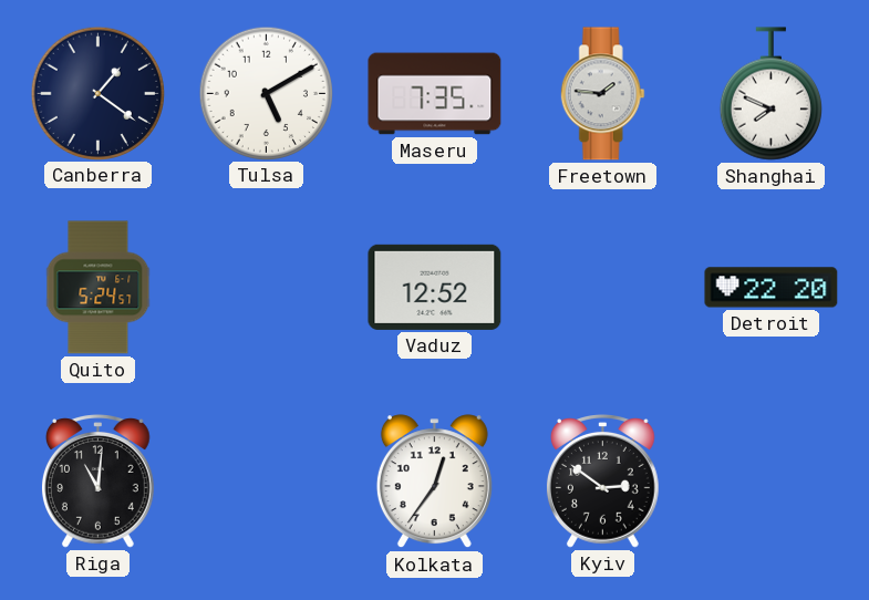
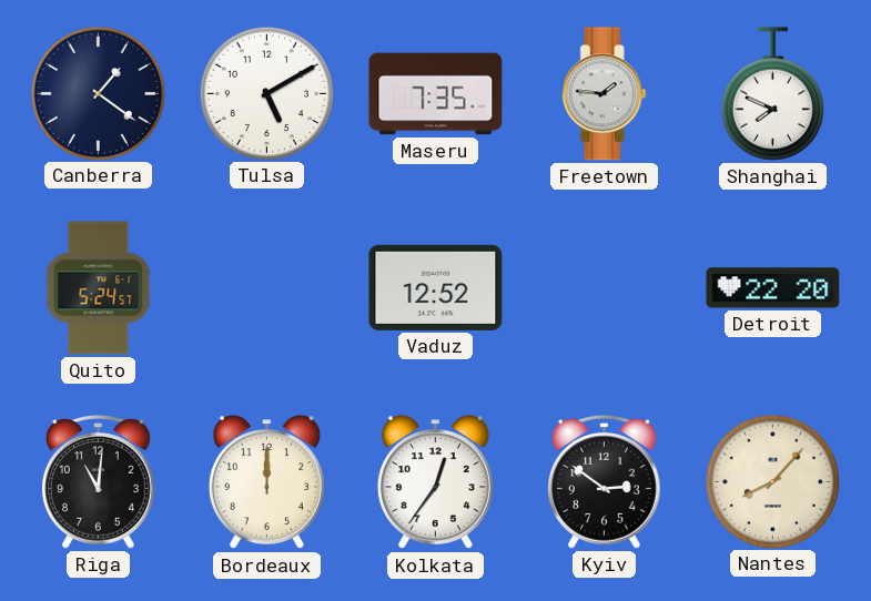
Bordeaux: none -> 12:00
Nantes: none -> 8:07
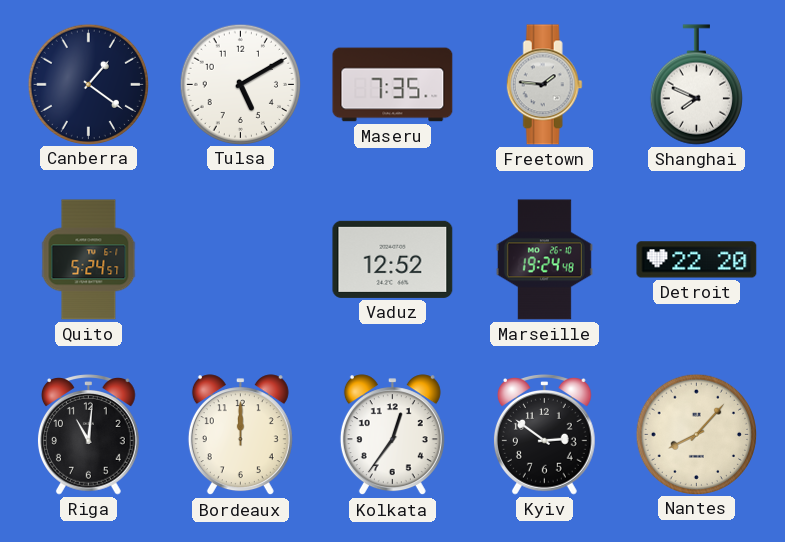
Marseille: none -> 19:24
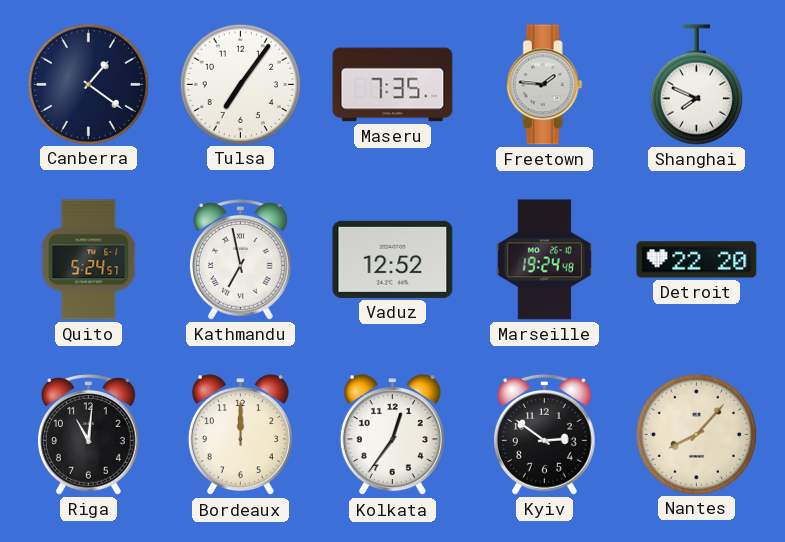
Tulsa: 5:10 -> 7:06
Kathmandu: none -> 6:58
